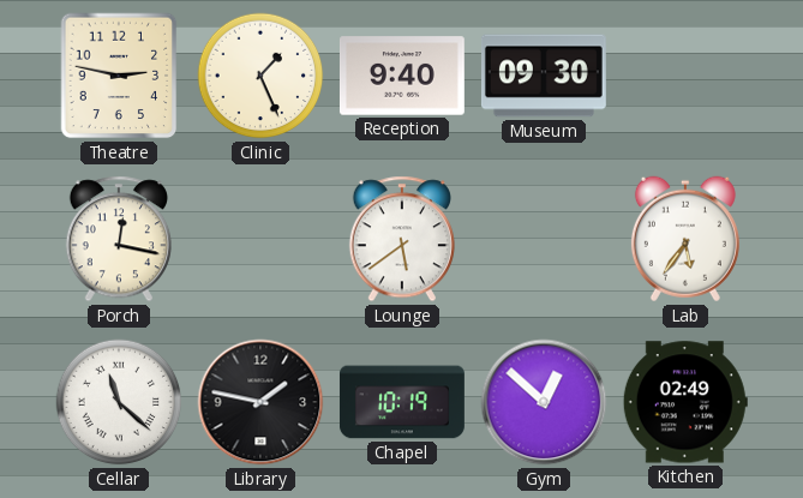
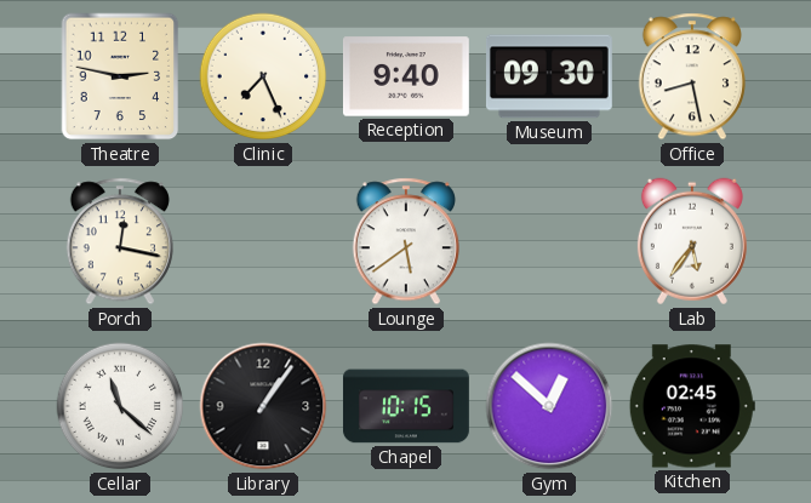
Clinic: 1:26 -> 7:26
Office: none -> 8:28
Library: 1:47 -> 1:06
Chapel: 10:19 -> 10:15
Kitchen: 02:49 -> 02:45
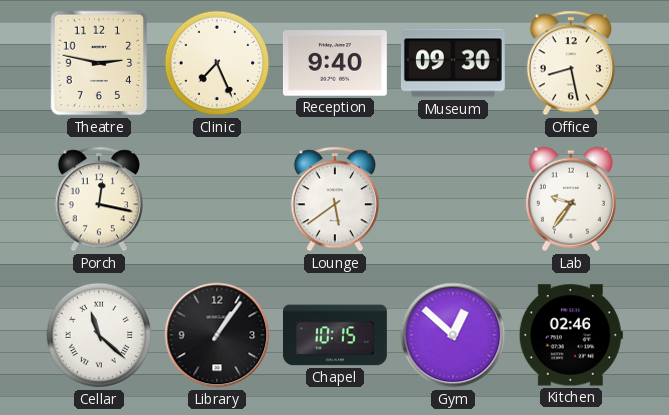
Lab: 5:36 -> 9:36
Kitchen: 02:45 -> 02:46
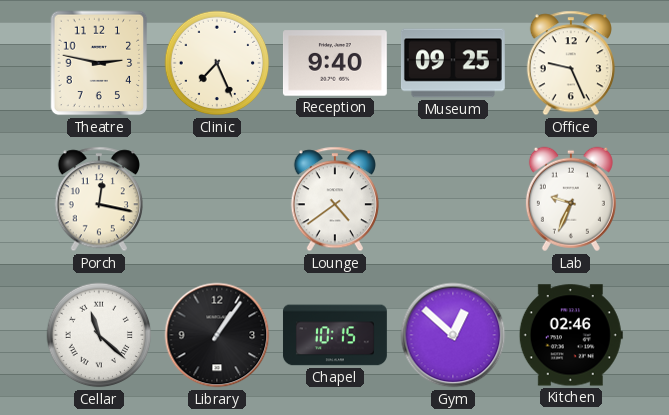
Museum: 09:30 -> 09:25
Office: 8:28 -> 9:26
Lounge: 5:39 -> 4:39
Lab: 9:36 -> 9:34
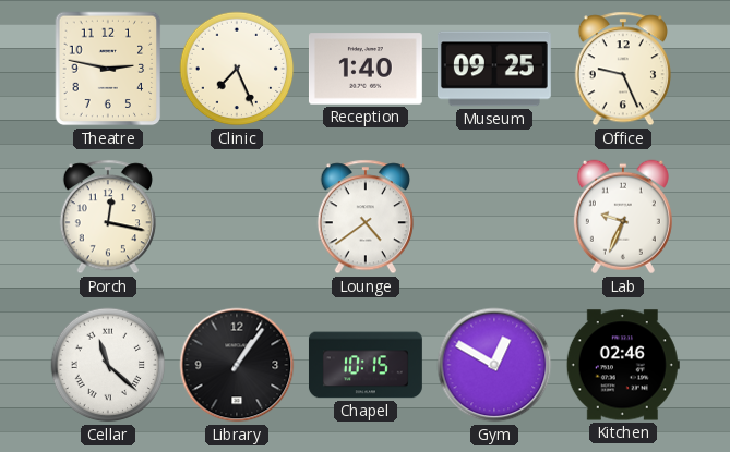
Reception: 9:40 -> 1:40
Gym: 12:52 -> 12:50
